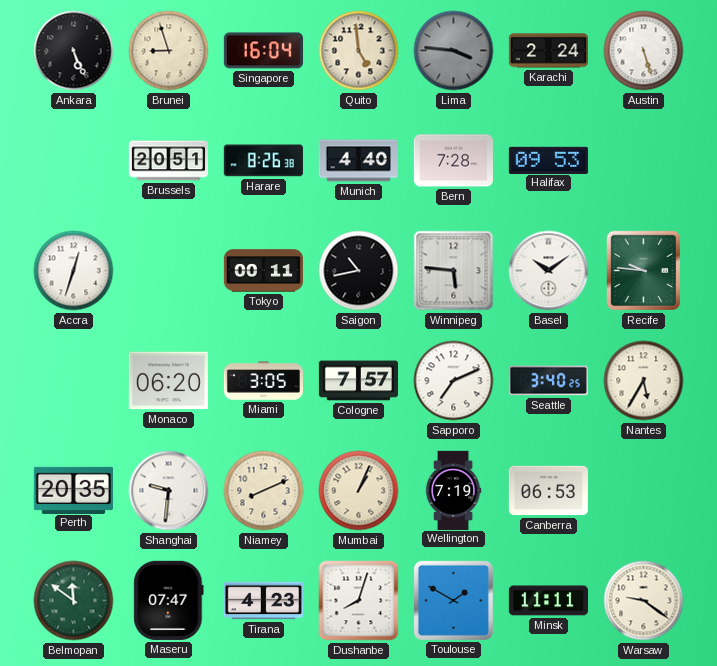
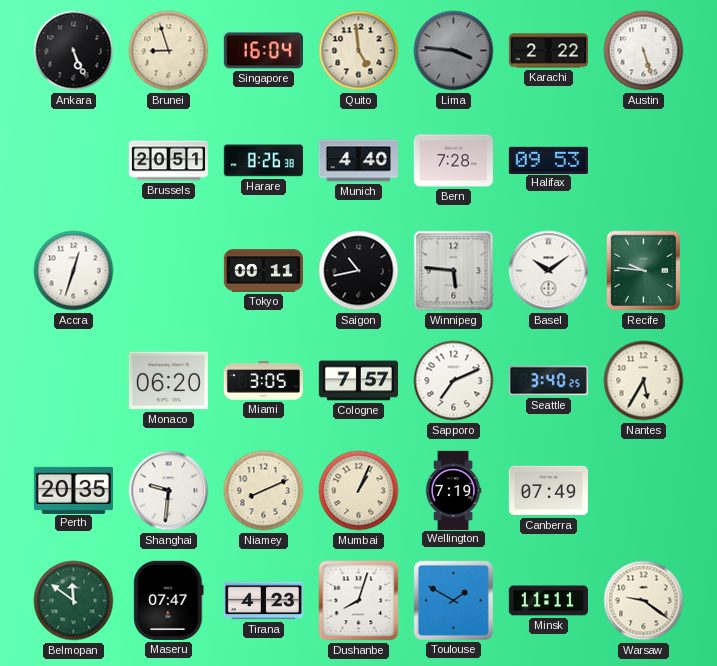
Karachi: 2:24 -> 2:22
Canberra: 06:53 -> 07:49
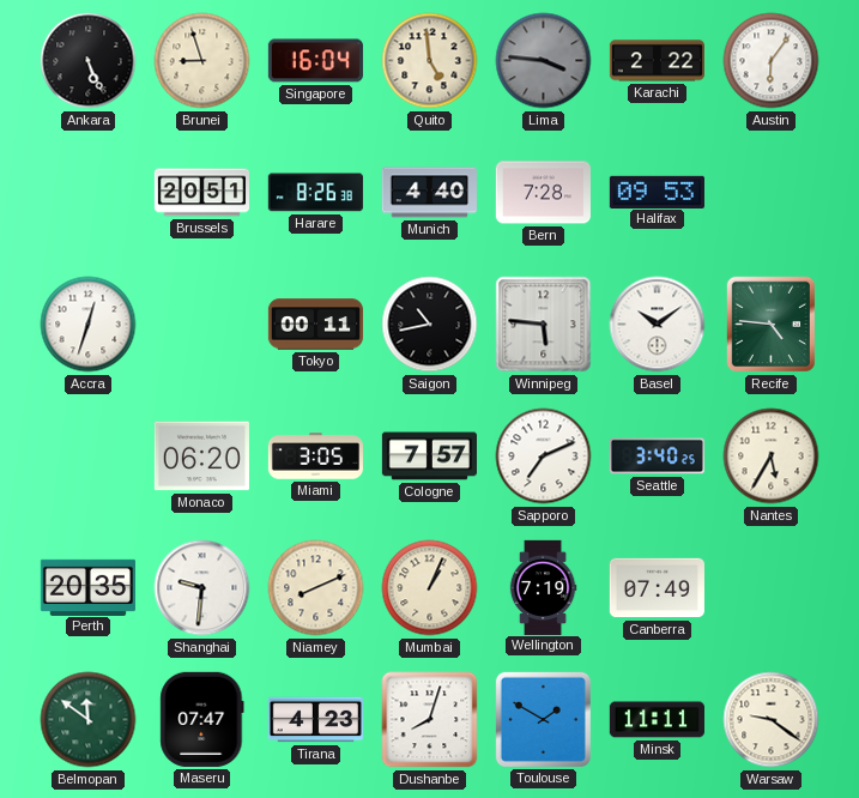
Austin: 5:27 -> 6:06
Recife: 9:46 -> 4:46
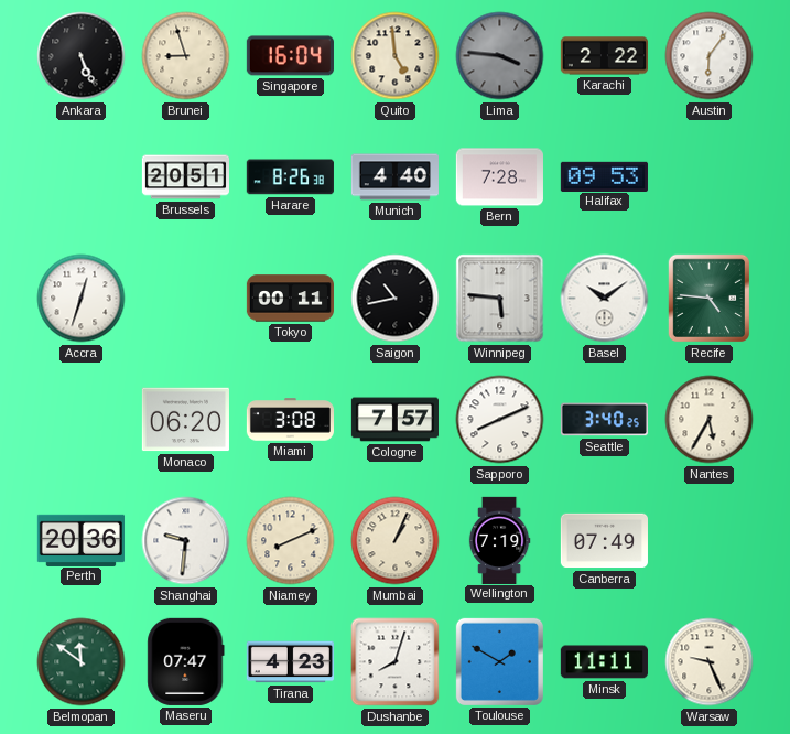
Miami: 3:05 -> 3:08
Sapporo: 7:11 -> 8:11
Perth: 20:35 -> 20:36
Warsaw: 9:21 -> 9:26
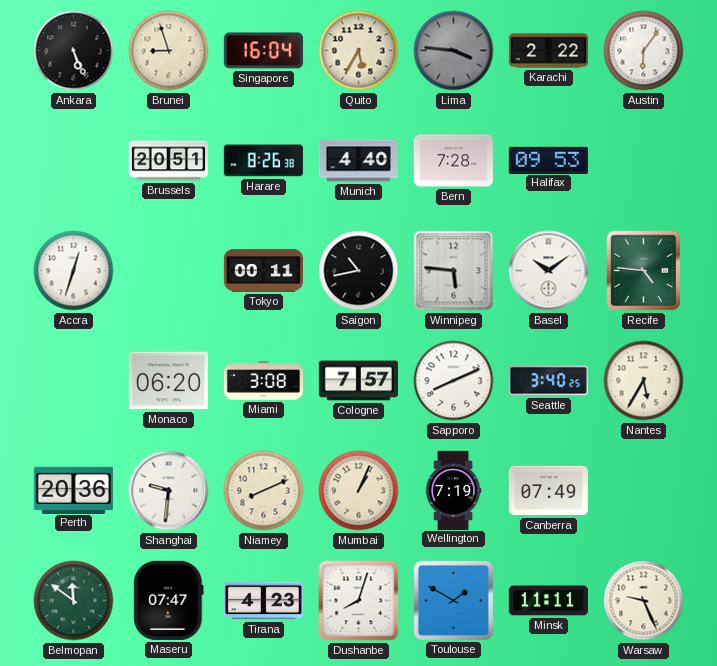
Quito: 4:59 -> 5:35
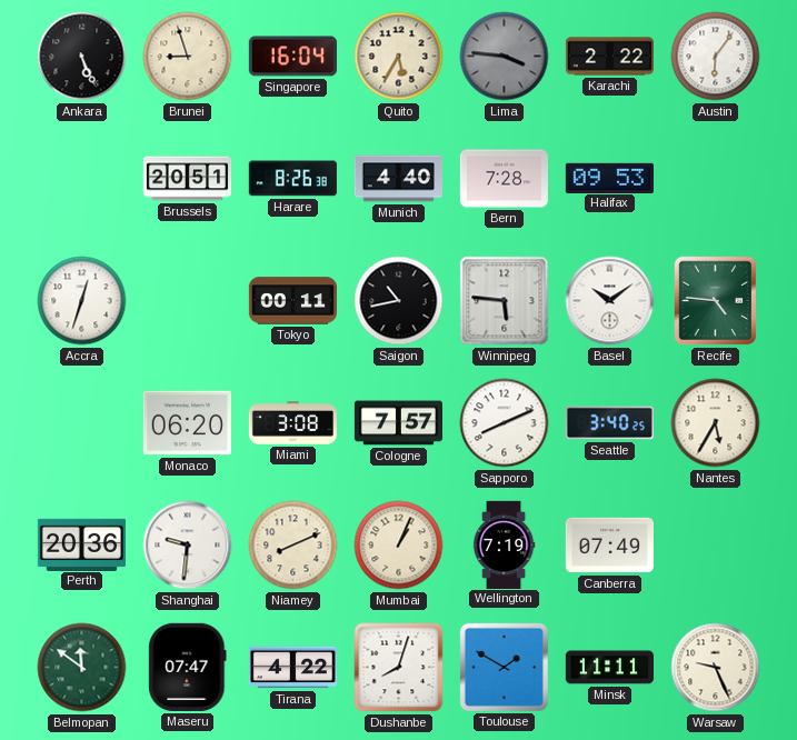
Tirana: 4:23 -> 4:22
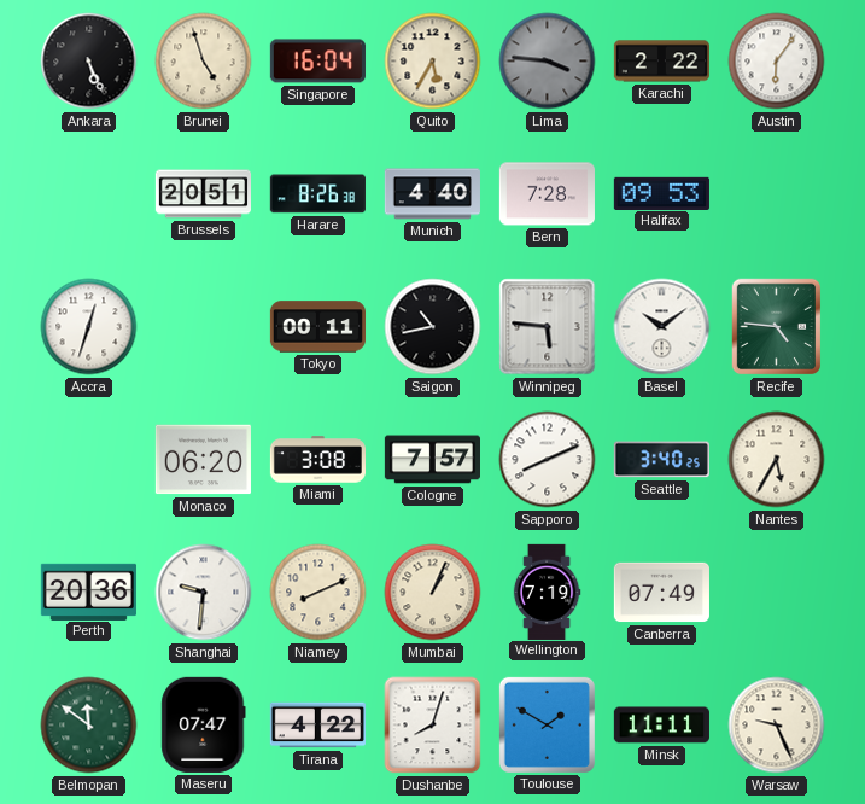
Brunei: 8:57 -> 4:57
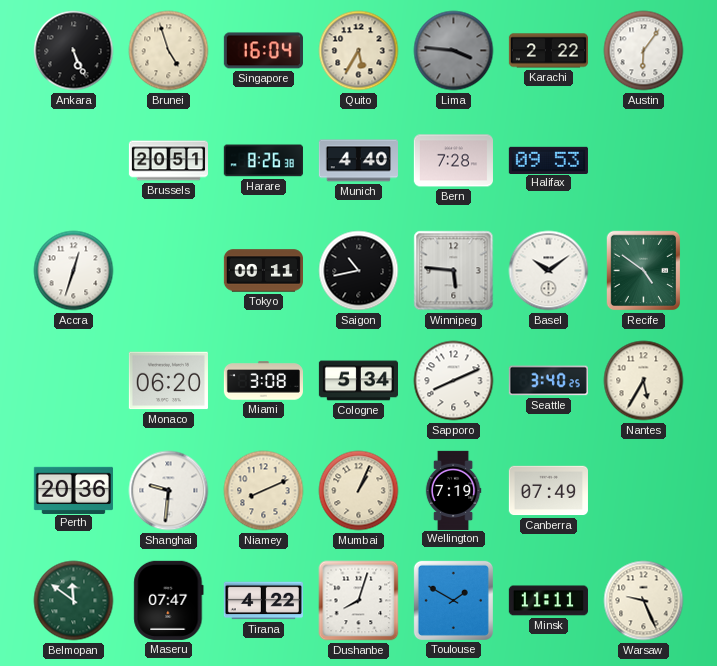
Recife: 4:46 -> 4:51
Cologne: 7:57 -> 5:34
